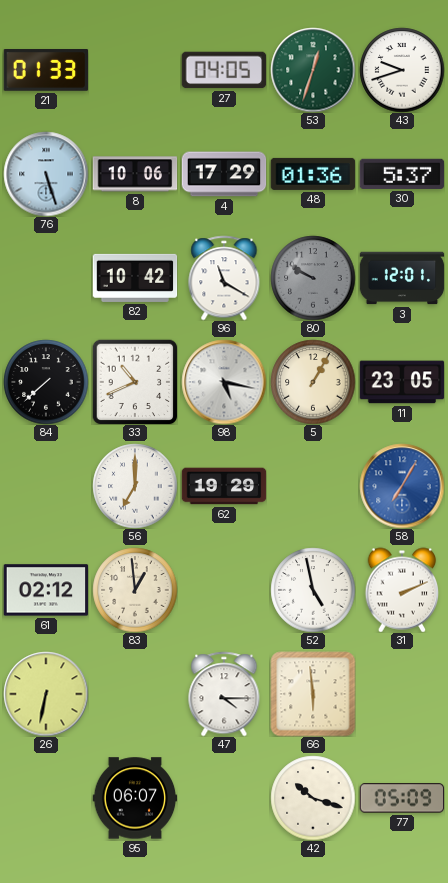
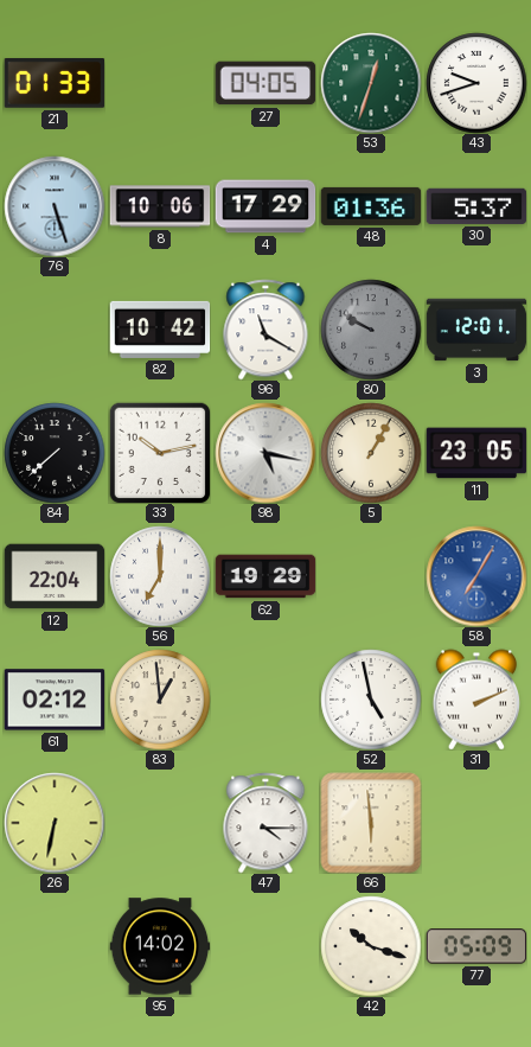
33: 10:41 -> 10:13
12: none -> 22:04
95: 06:07 -> 14:02
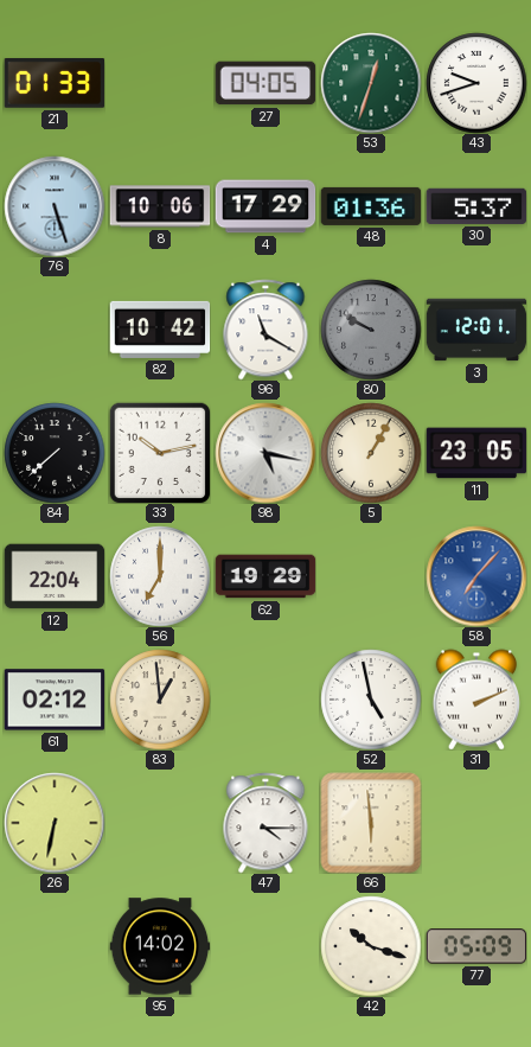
58: 7:05 -> 7:07
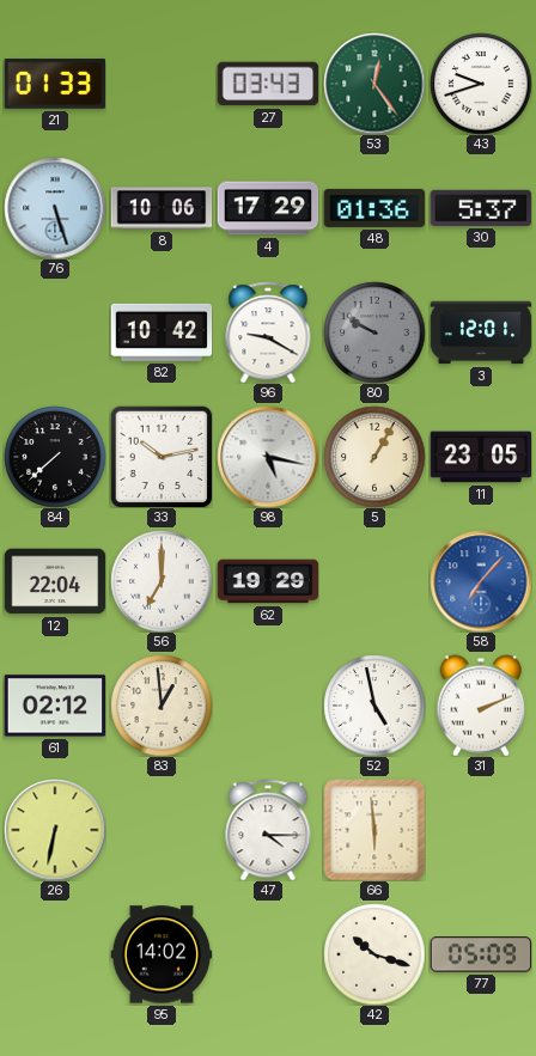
27: 04:05 -> 03:43
53: 12:33 -> 12:24
96: 11:20 -> 9:20
